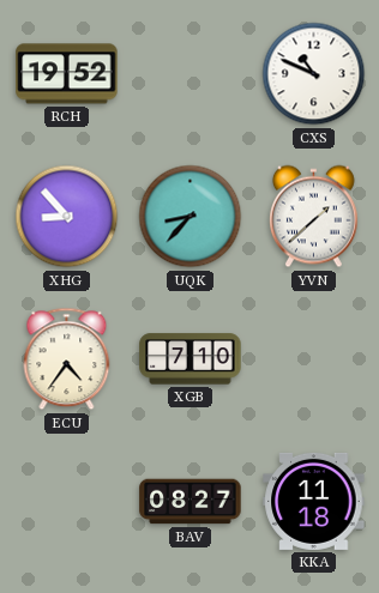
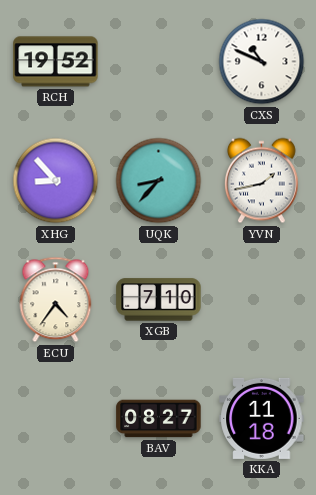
YVN: 1:38 -> 1:43
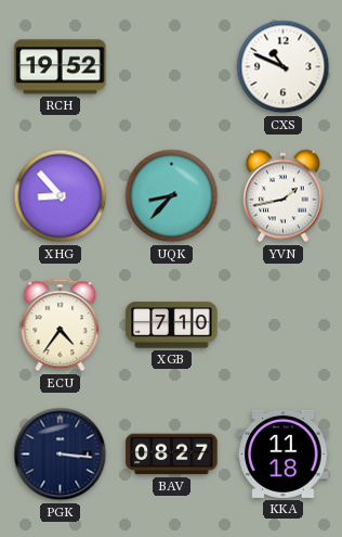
PGK: none -> 3:16
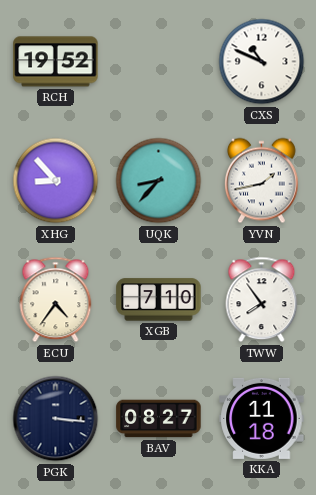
TWW: none -> 7:54
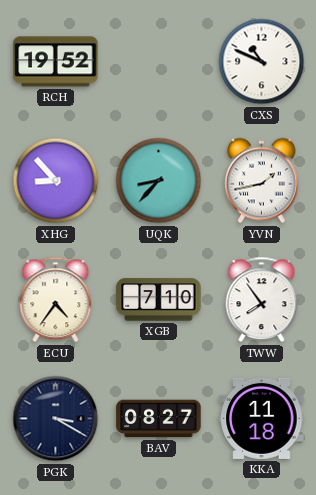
PGK: 3:16 -> 3:20
